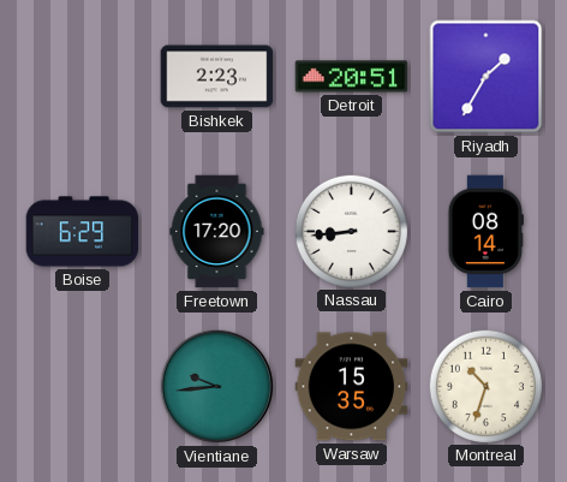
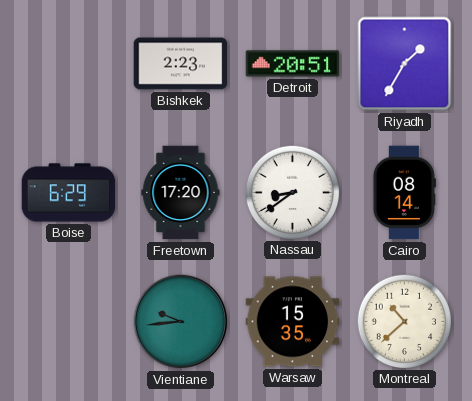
Nassau: 8:44 -> 8:39
Montreal: 10:33 -> 10:38
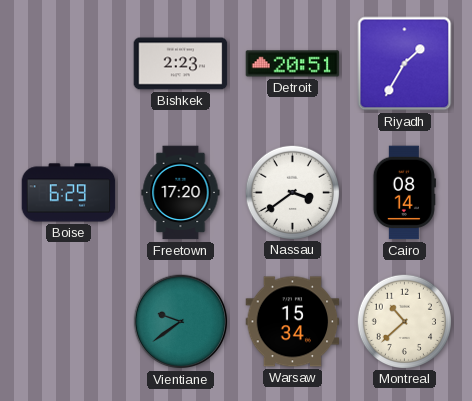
Nassau: 8:39 -> 3:39
Vientiane: 9:44 -> 9:39
Warsaw: 15:35 -> 15:34
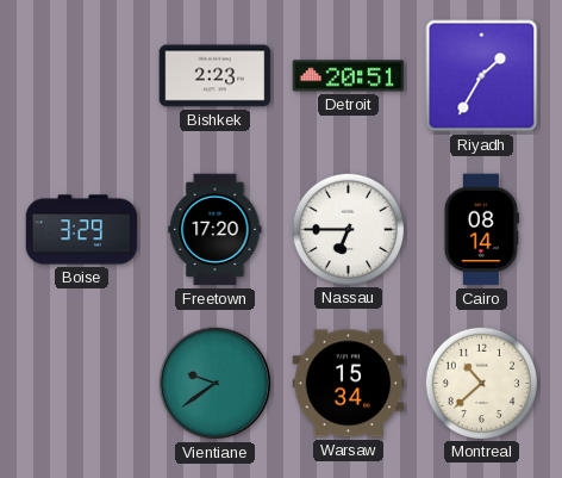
Boise: 6:29 -> 3:29
Nassau: 3:39 -> 6:45
